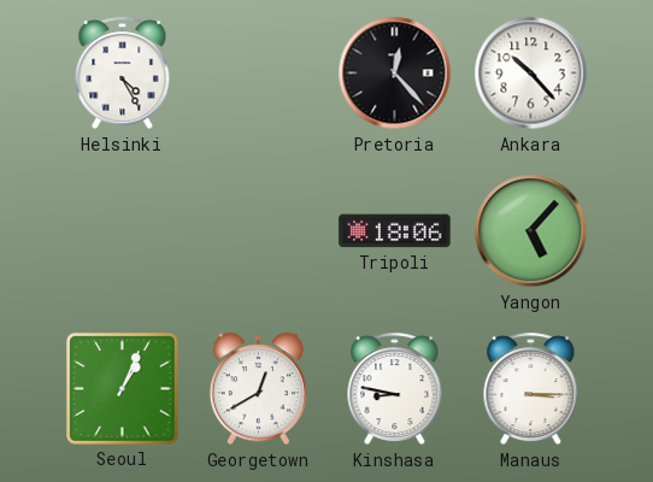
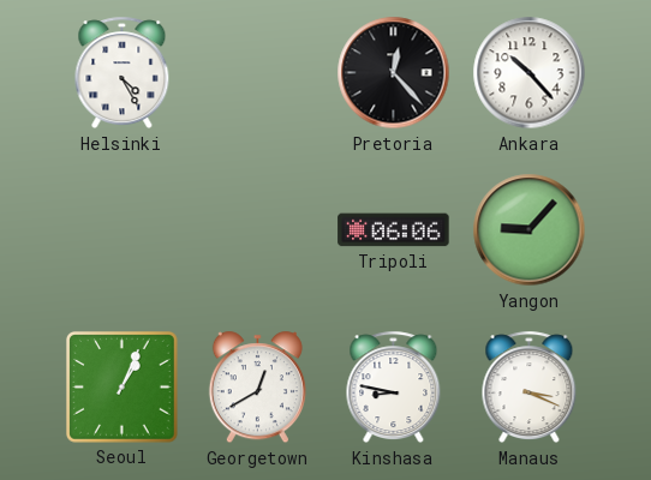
Tripoli: 18:06 -> 06:06
Yangon: 5:07 -> 9:07
Manaus: 3:15 -> 3:19
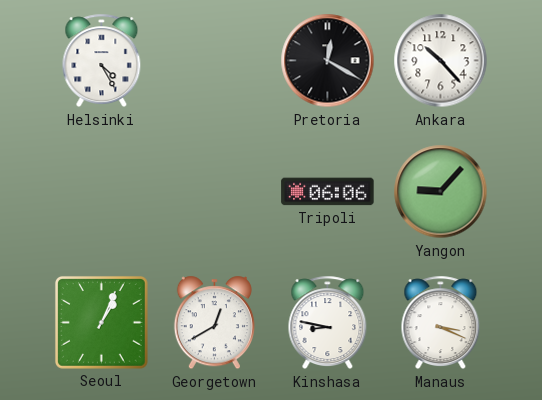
Pretoria: 12:23 -> 12:20
